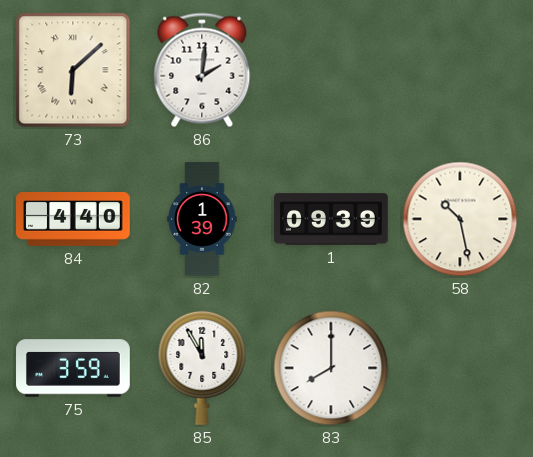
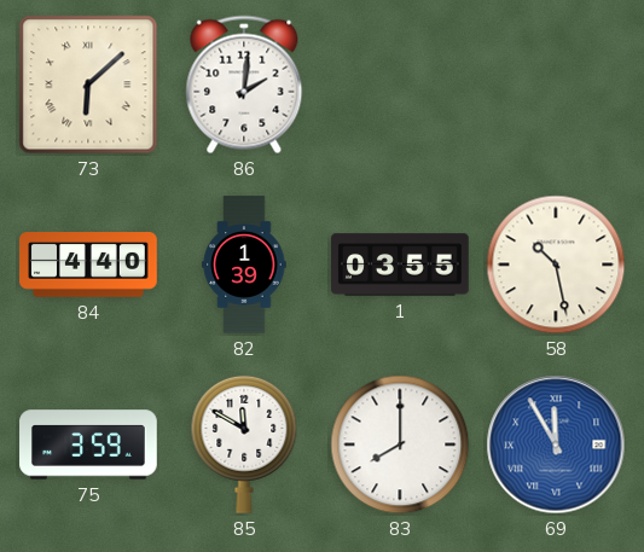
1: 09:39 -> 03:55
85: 11:55 -> 11:50
69: none -> 11:55
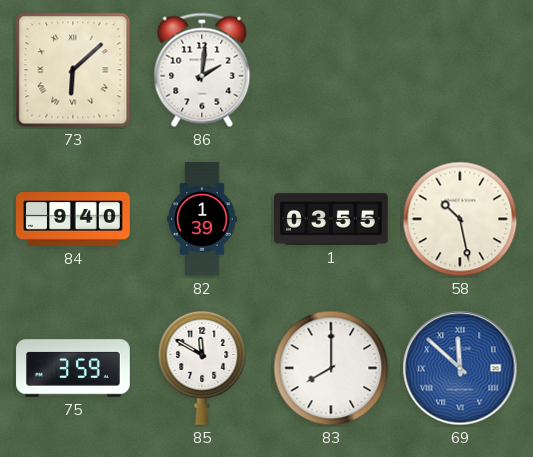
84: 4:40 -> 9:40
69: 11:55 -> 11:52
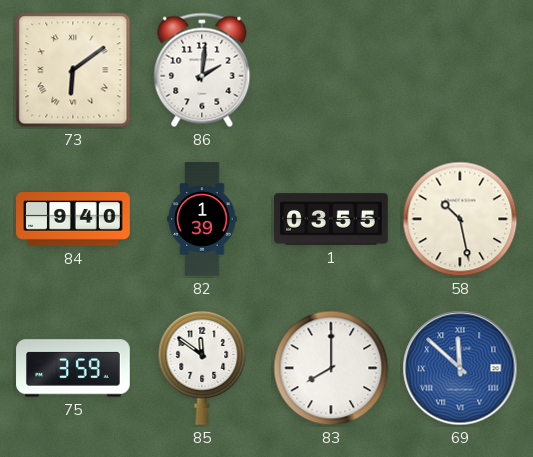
73: 6:08 -> 6:09
85: 11:50 -> 11:51
